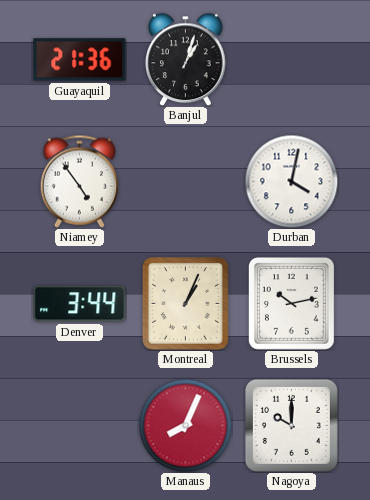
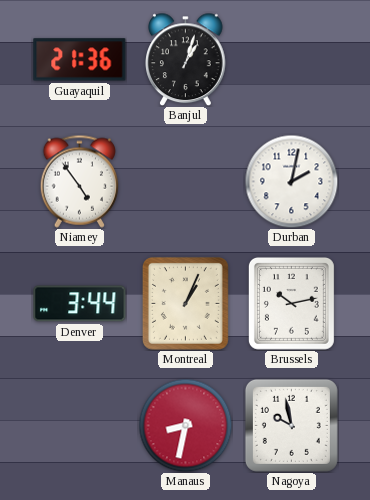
Durban: 4:02 -> 2:02
Manaus: 8:04 -> 8:32
Nagoya: 10:00 -> 9:58
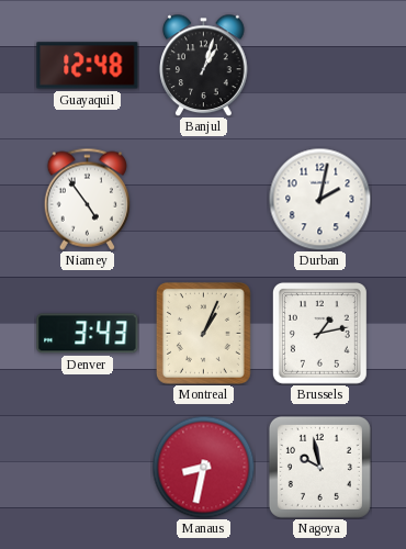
Guayaquil: 21:36 -> 12:48
Denver: 3:44 -> 3:43
Brussels: 10:13 -> 1:13
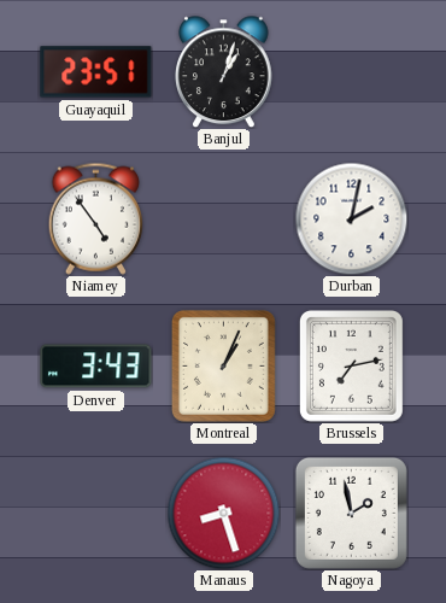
Guayaquil: 12:48 -> 23:51
Brussels: 1:13 -> 7:13
Manaus: 8:32 -> 8:27
Nagoya: 9:58 -> 1:58
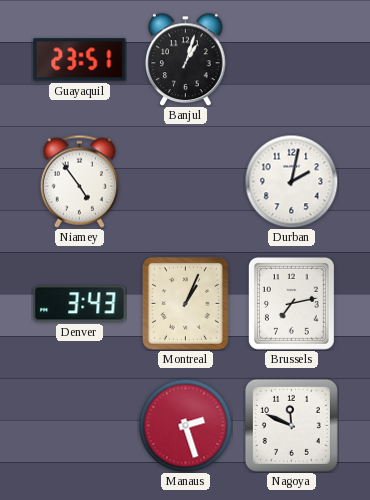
Manaus: 8:27 -> 2:27
Nagoya: 1:58 -> 11:49
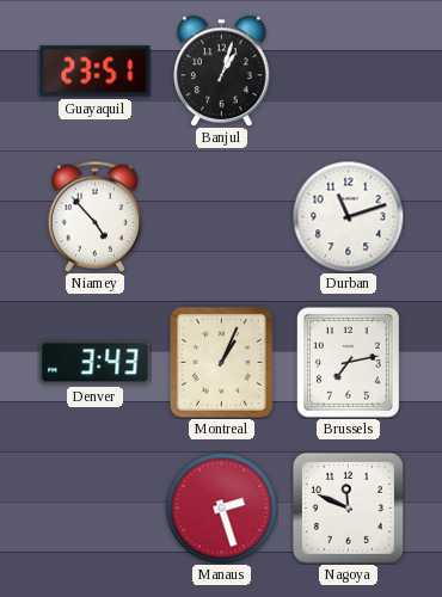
Niamey: 4:54 -> 4:53
Durban: 2:02 -> 11:12
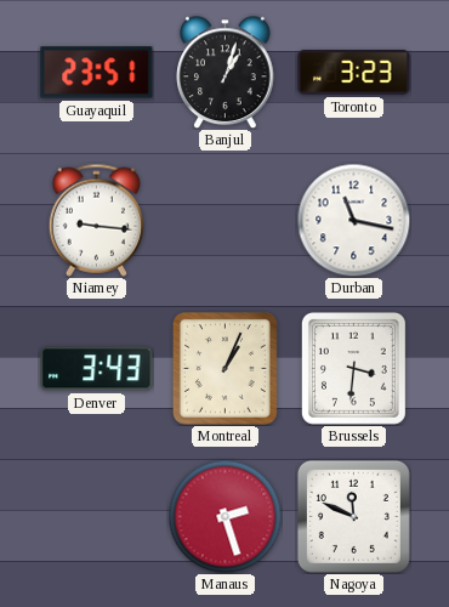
Toronto: none -> 3:23
Niamey: 4:53 -> 9:16
Durban: 11:12 -> 11:17
Brussels: 7:13 -> 3:31
